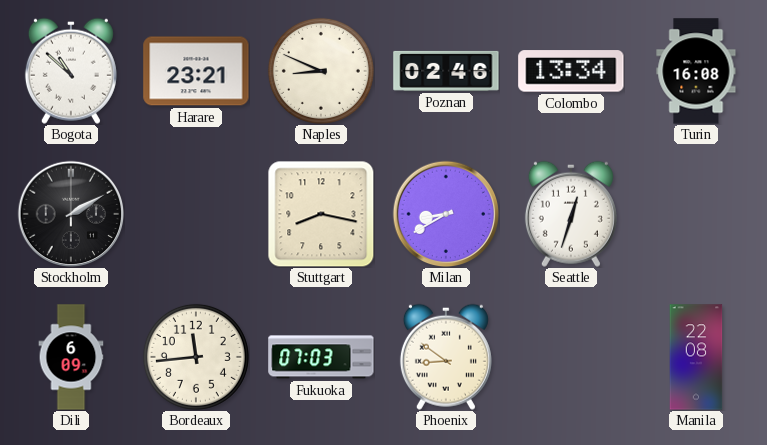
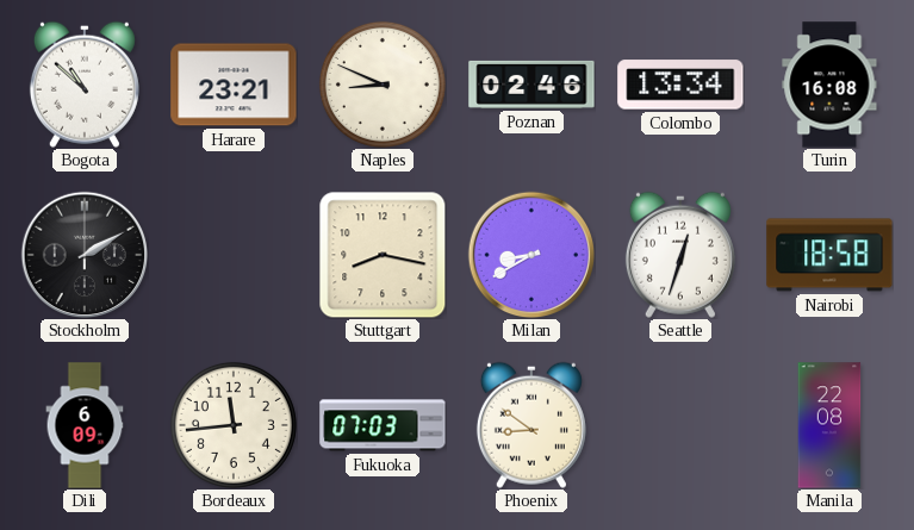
Nairobi: none -> 18:58
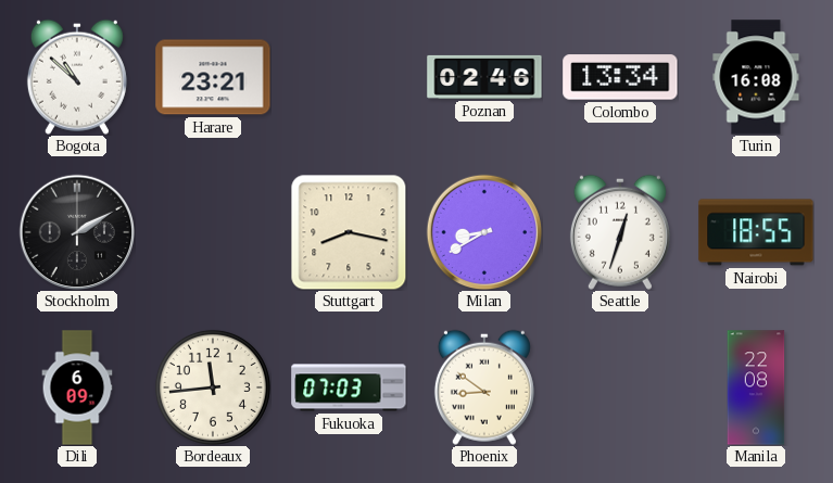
Naples: 8:49 -> none
Nairobi: 18:58 -> 18:55
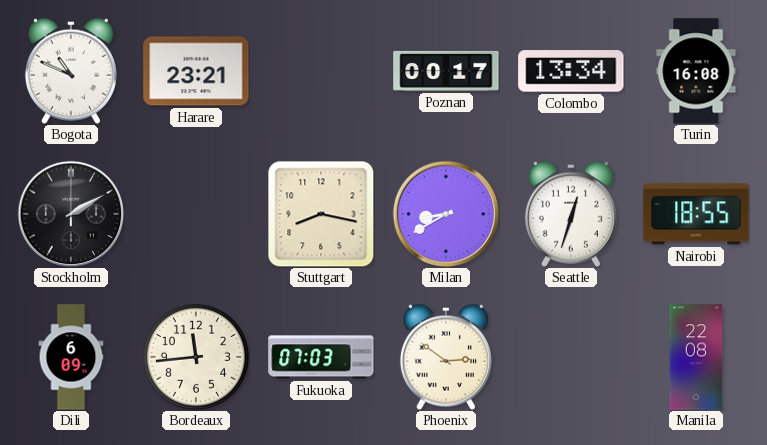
Bogota: 10:52 -> 10:49
Poznan: 02:46 -> 00:17
Phoenix: 8:51 -> 2:51
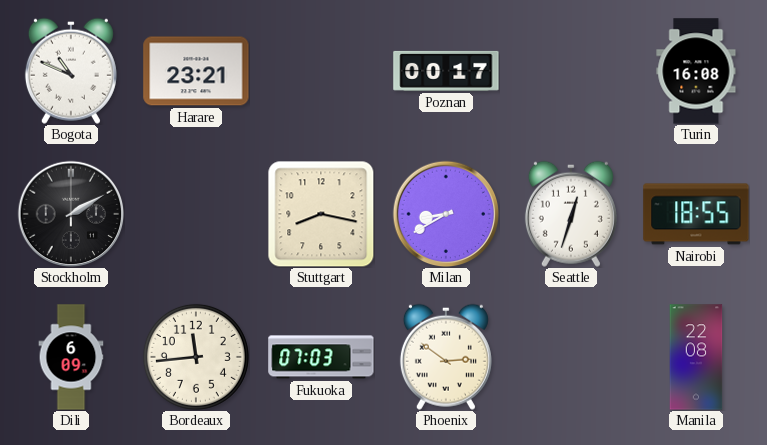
Colombo: 13:34 -> none
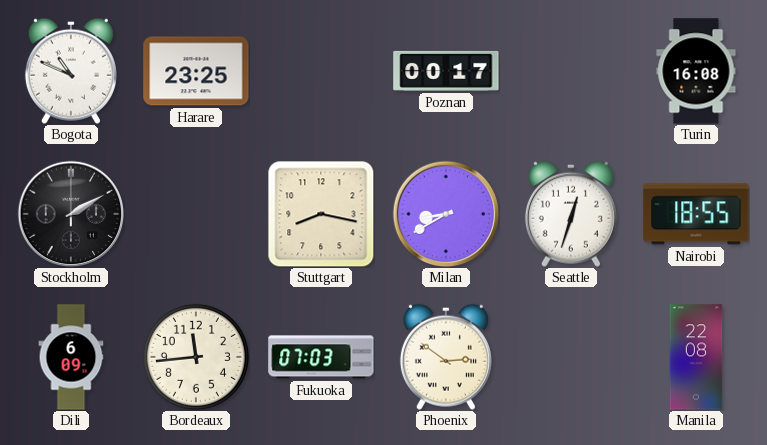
Harare: 23:21 -> 23:25
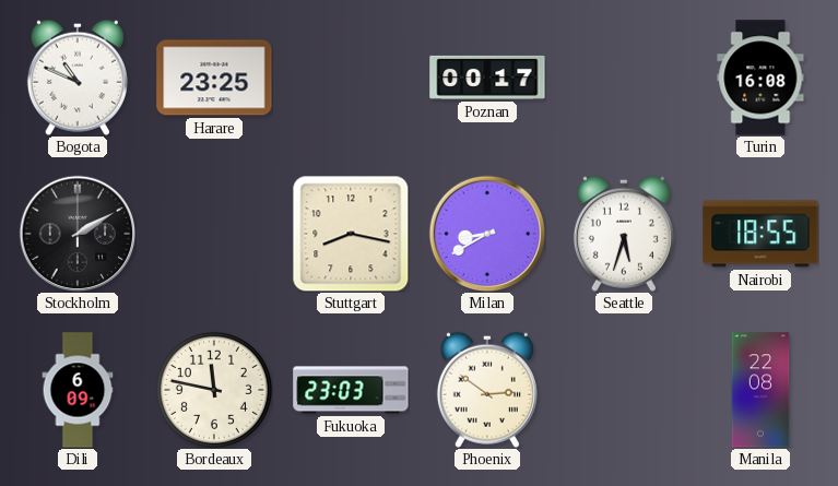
Seattle: 12:33 -> 5:33
Bordeaux: 11:44 -> 11:47
Fukuoka: 07:03 -> 23:03
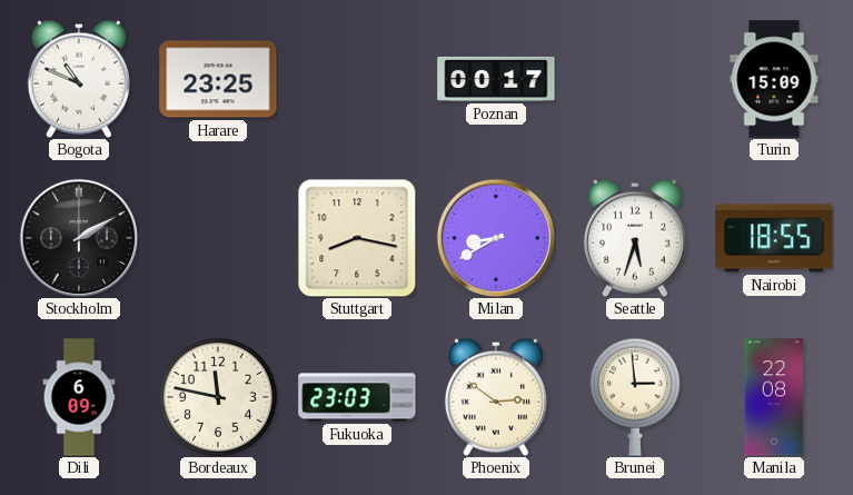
Turin: 16:08 -> 15:09
Brunei: none -> 2:59
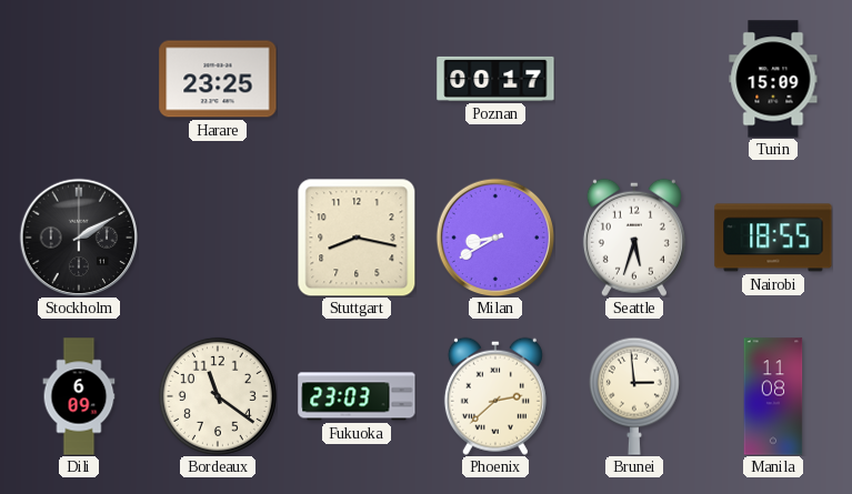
Bogota: 10:49 -> none
Bordeaux: 11:47 -> 11:21
Phoenix: 2:51 -> 2:38
Manila: 22:08 -> 11:08
